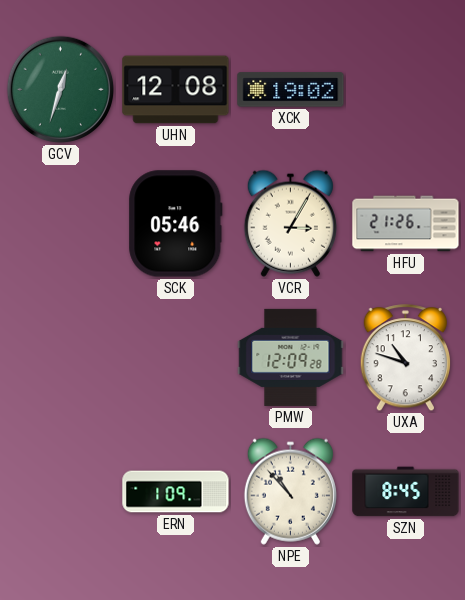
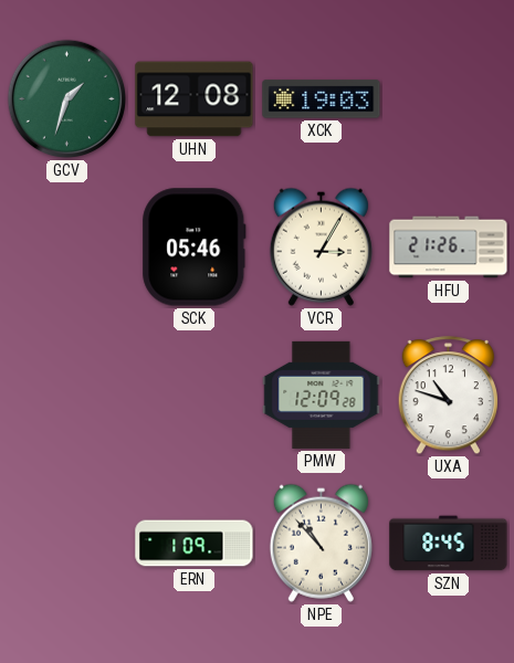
GCV: 12:33 -> 1:33
XCK: 19:02 -> 19:03
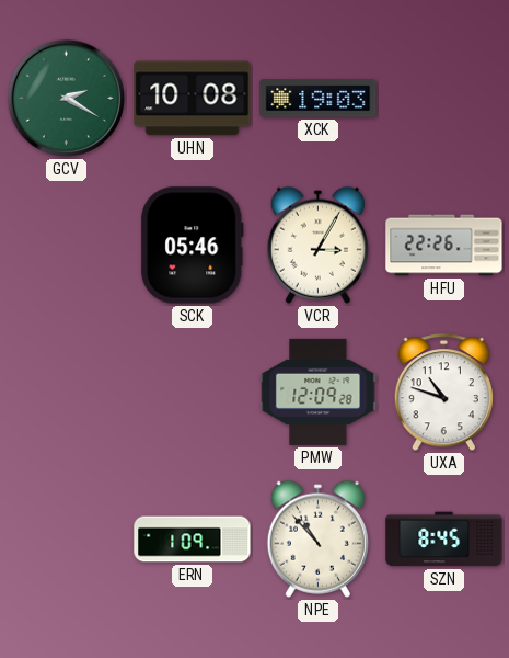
GCV: 1:33 -> 2:20
UHN: 12:08 -> 10:08
HFU: 21:26 -> 22:26
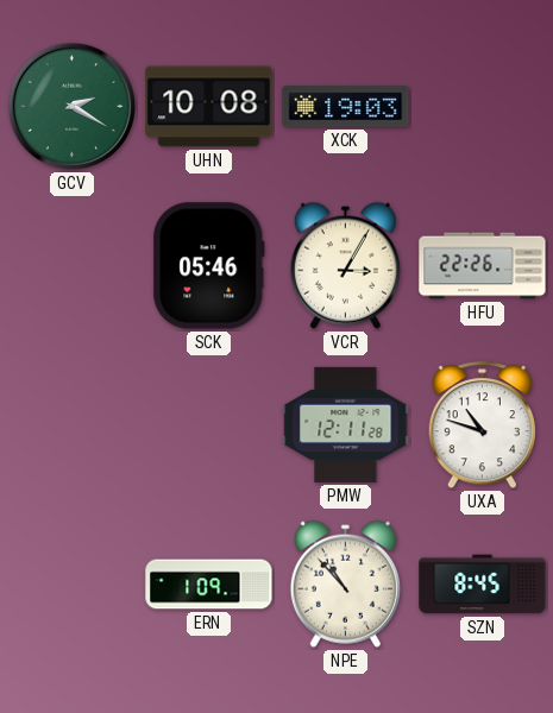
PMW: 12:09 -> 12:11
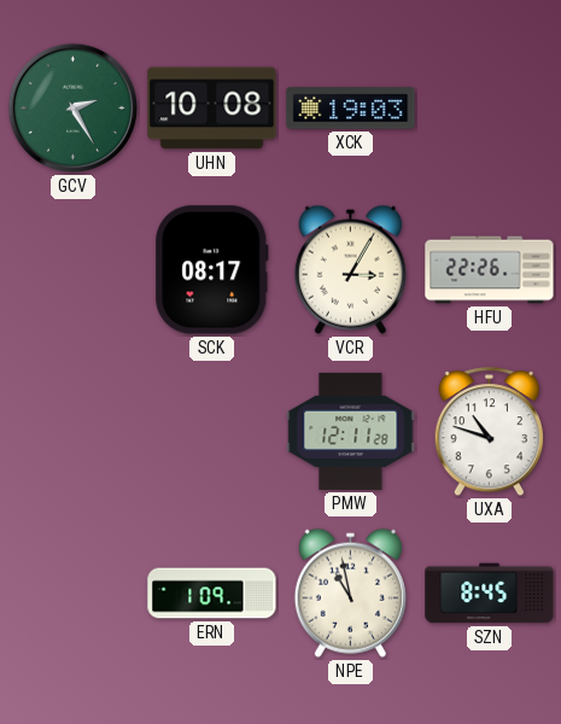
GCV: 2:20 -> 2:25
SCK: 05:46 -> 08:17
NPE: 10:53 -> 10:58
